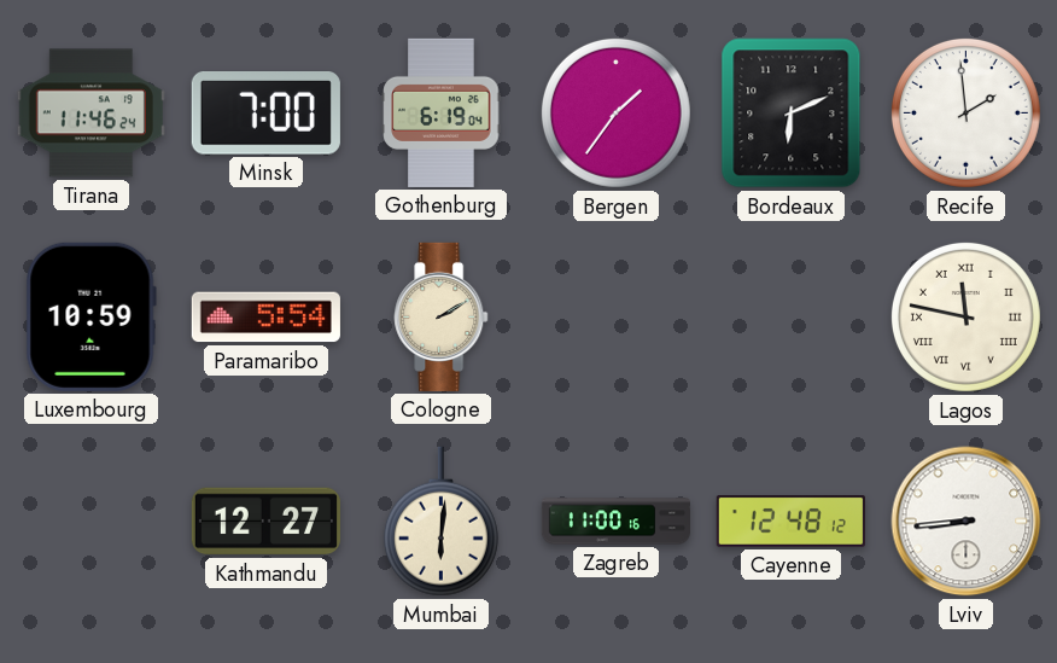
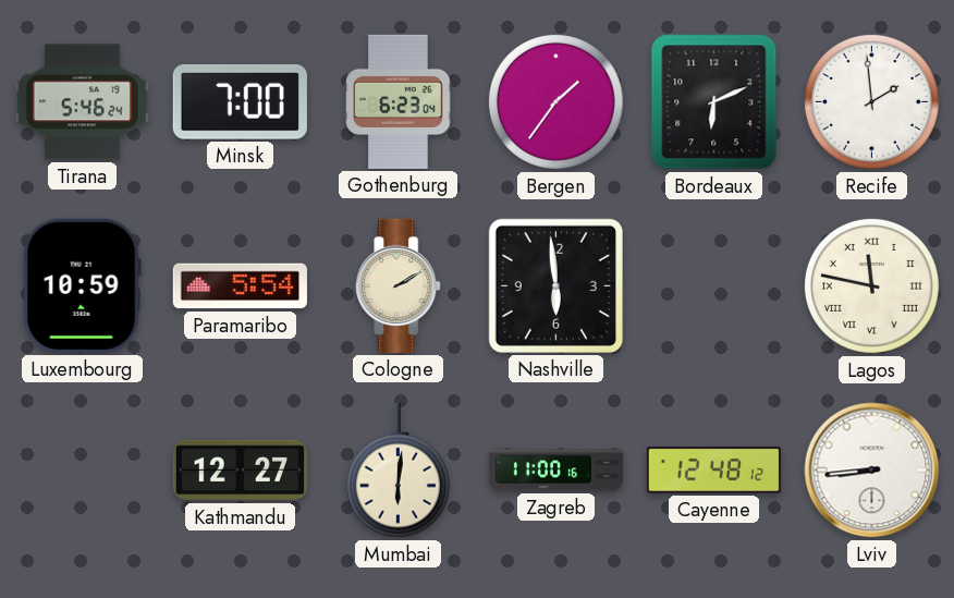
Tirana: 11:46 -> 5:46
Gothenburg: 6:19 -> 6:23
Nashville: none -> 5:59
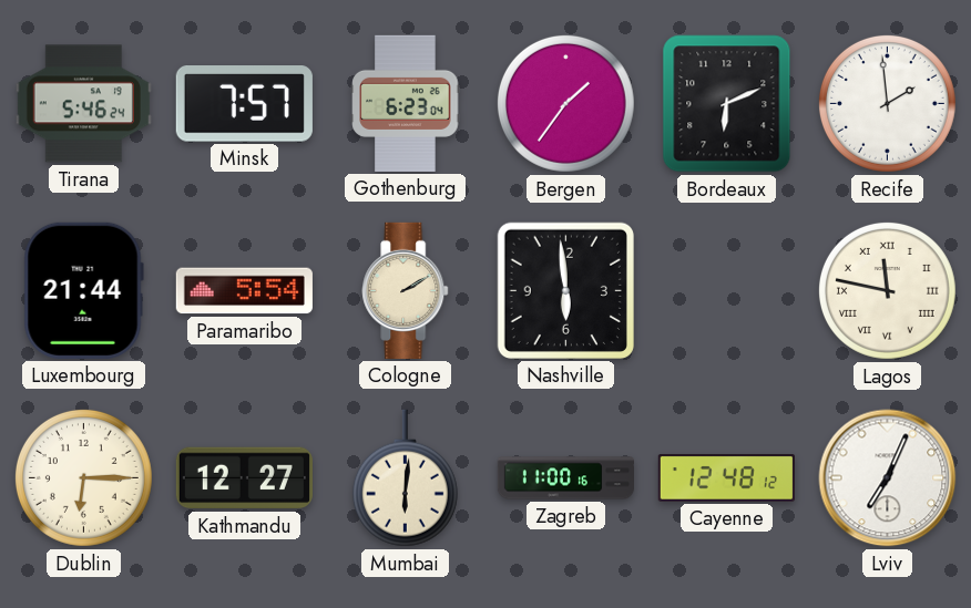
Minsk: 7:00 -> 7:57
Luxembourg: 10:59 -> 21:44
Dublin: none -> 6:15
Lviv: 8:44 -> 7:04
